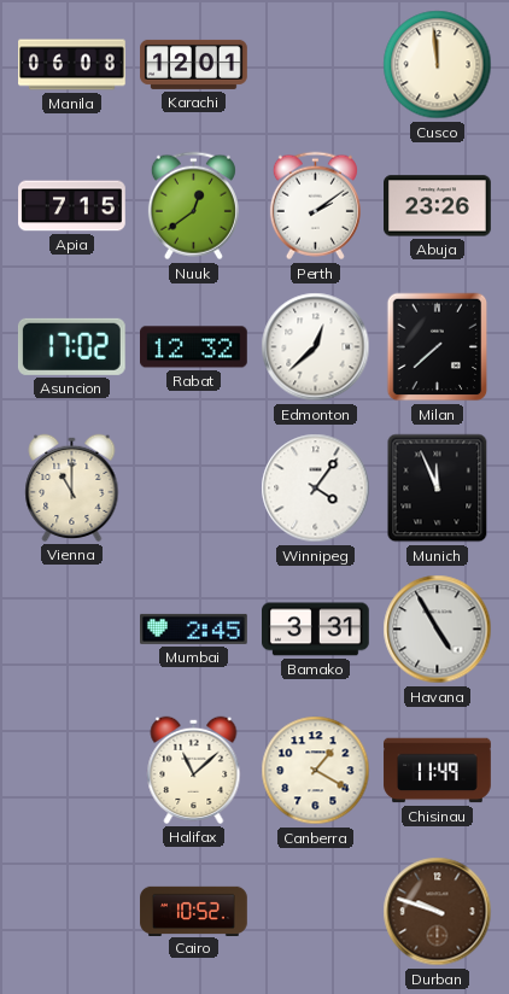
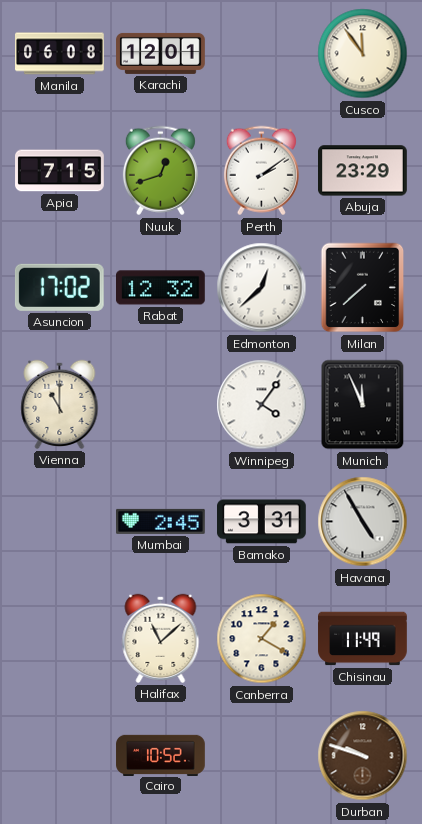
Cusco: 11:59 -> 11:54
Nuuk: 12:39 -> 12:42
Abuja: 23:26 -> 23:29
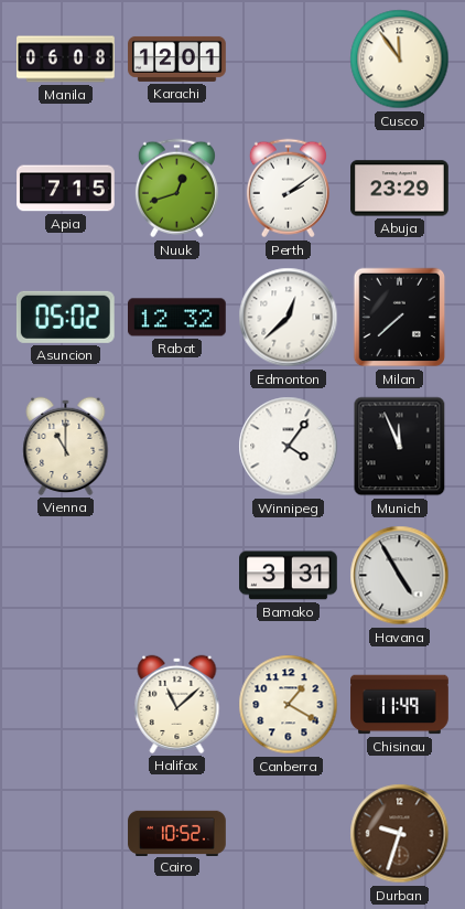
Asuncion: 17:02 -> 05:02
Mumbai: 2:45 -> none
Durban: 9:48 -> 9:33
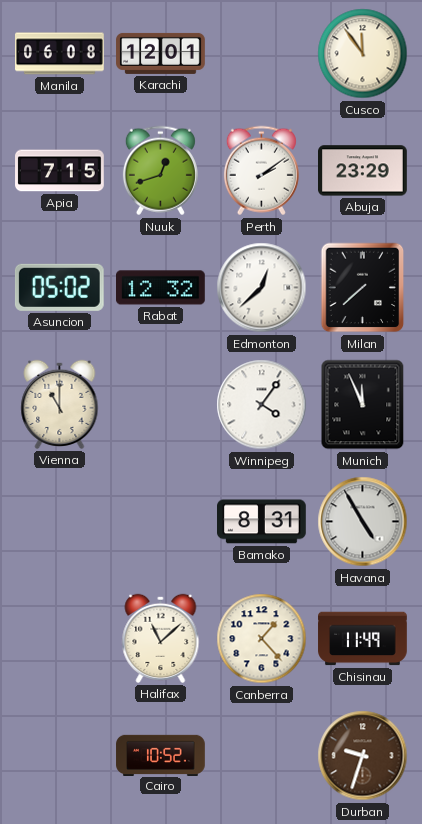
Bamako: 3:31 -> 8:31
Canberra: 1:20 -> 1:23
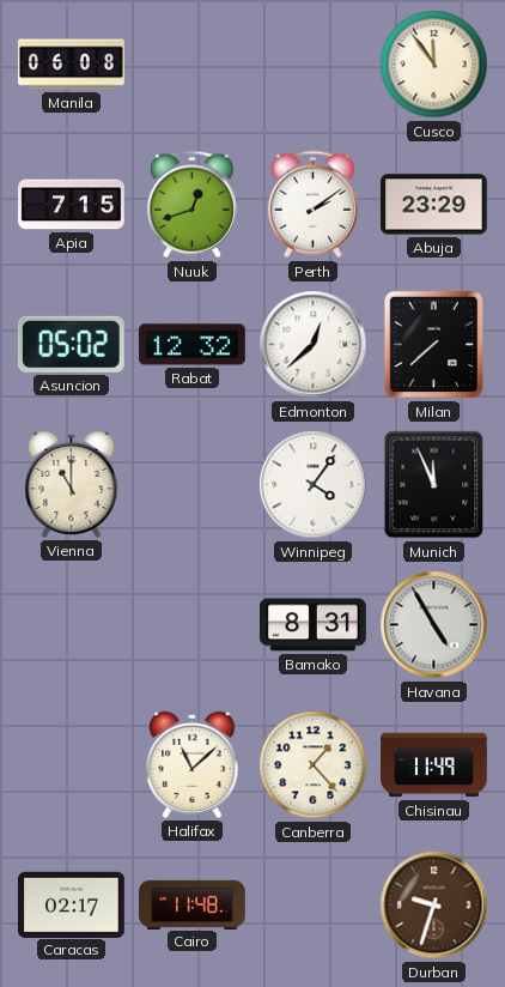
Karachi: 12:01 -> none
Caracas: none -> 02:17
Cairo: 10:52 -> 11:48
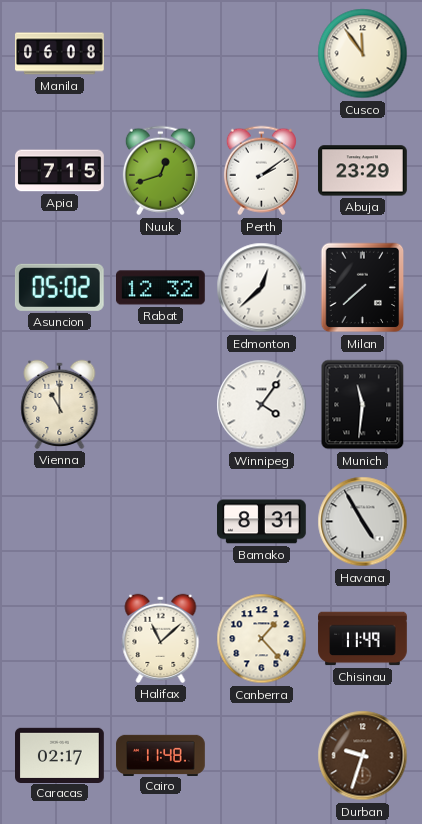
Munich: 11:56 -> 11:31
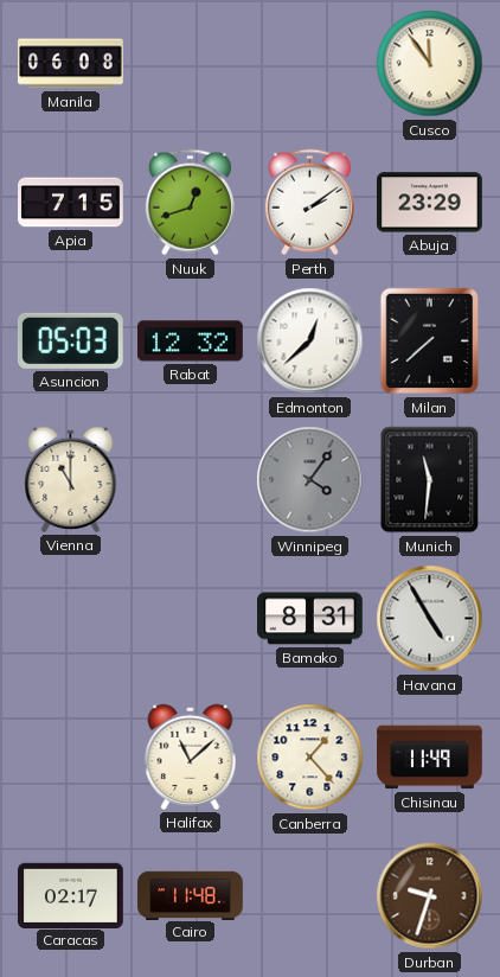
Asuncion: 05:02 -> 05:03
Winnipeg dial: white -> grey
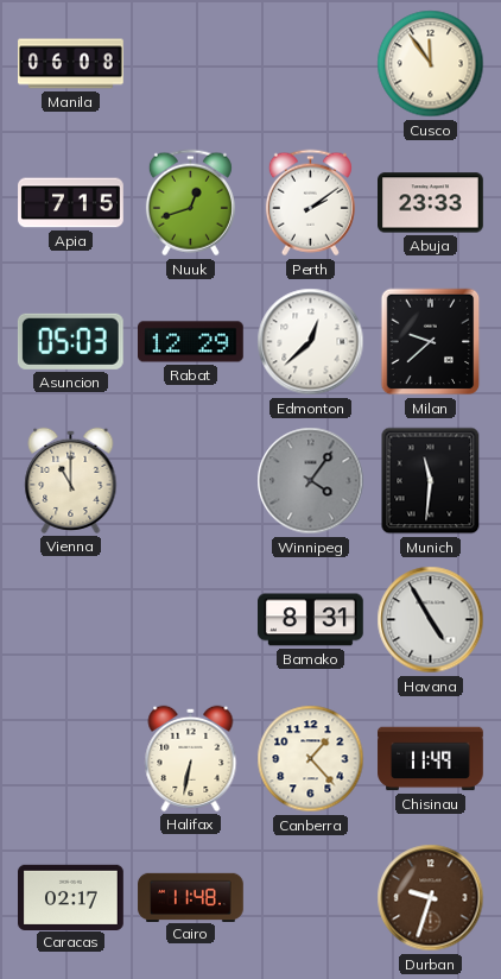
Abuja: 23:29 -> 23:33
Rabat: 12:32 -> 12:29
Milan: 7:38 -> 9:38
Halifax: 11:08 -> 6:32
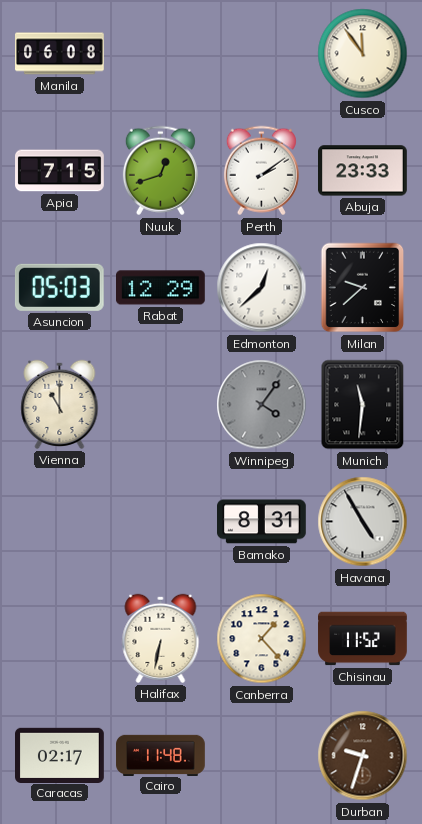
Chisinau: 11:49 -> 11:52
